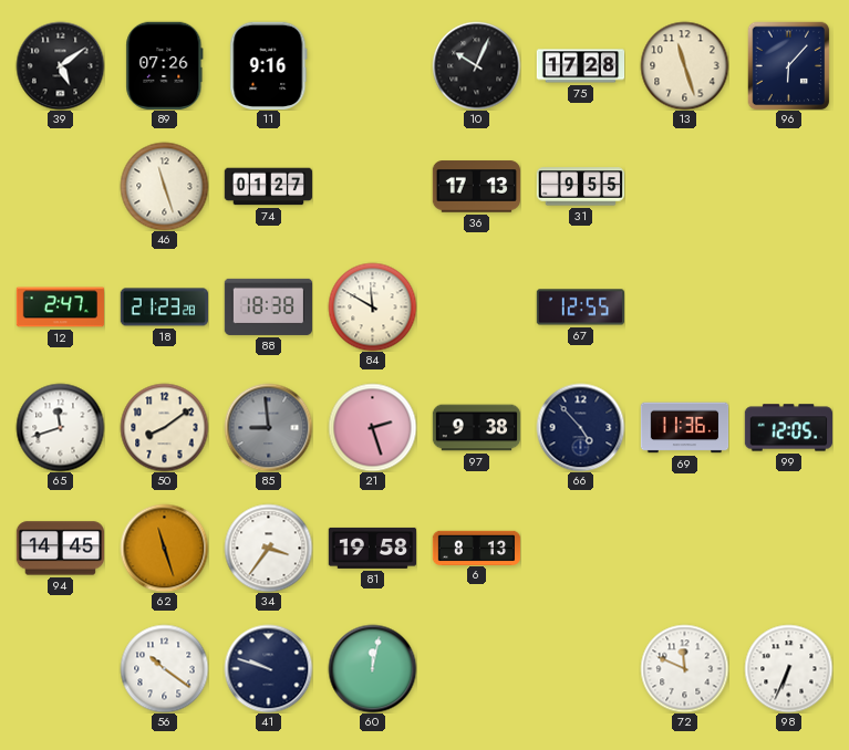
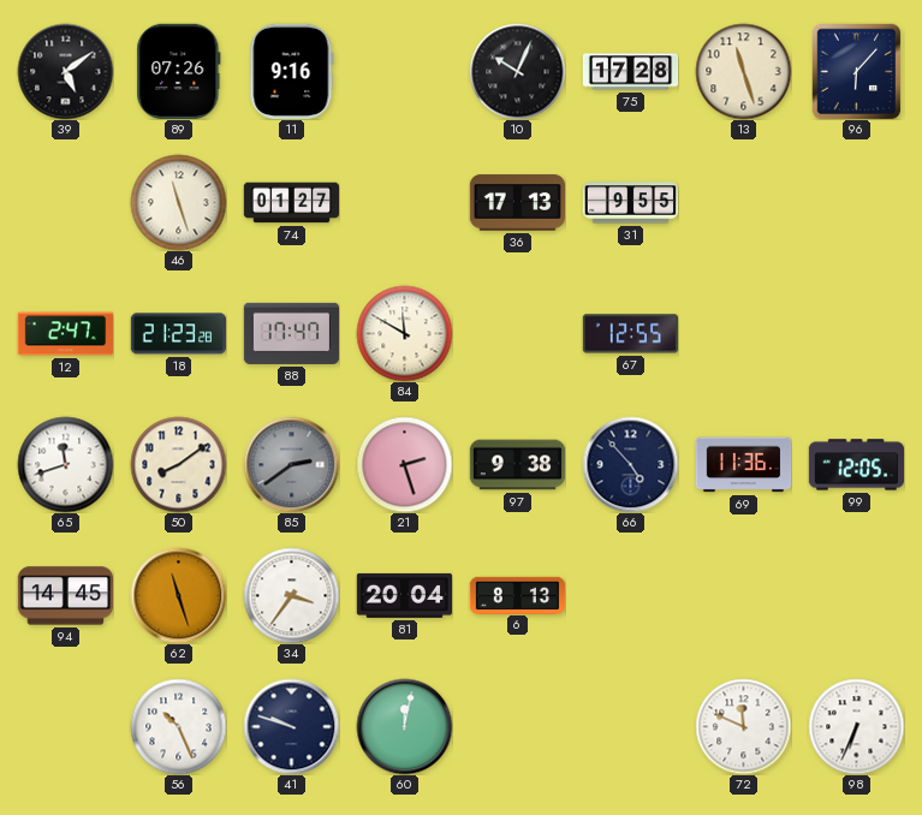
88: 18:38 -> 17:47
85: 8:59 -> 2:39
81: 19:58 -> 20:04
56: 10:21 -> 10:26
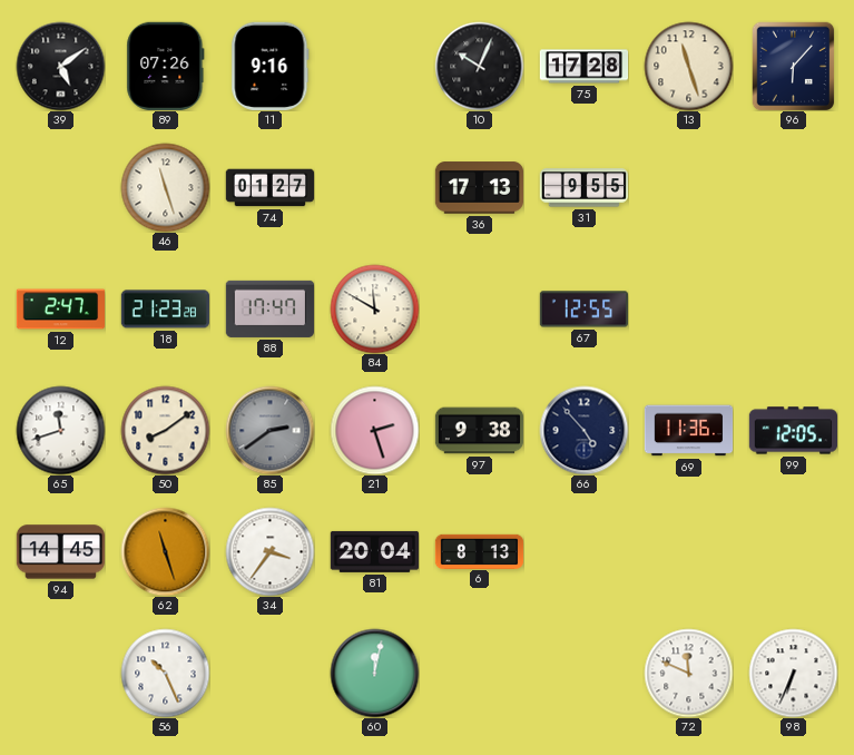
41: 9:48 -> none
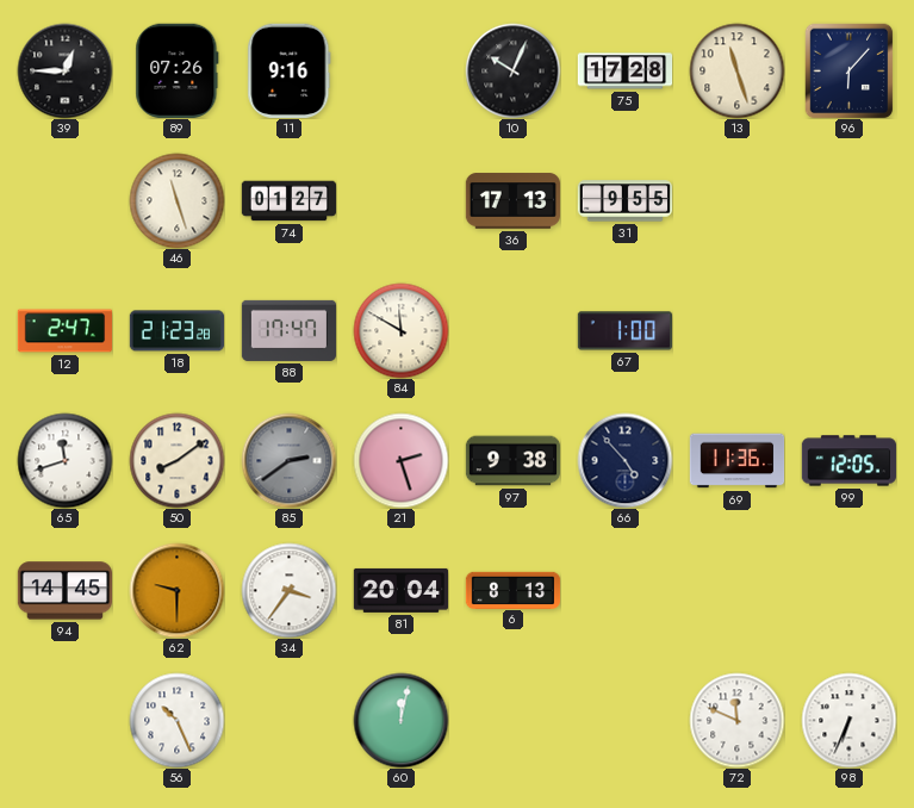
39: 5:09 -> 12:45
67: 12:55 -> 1:00
62: 11:27 -> 9:30
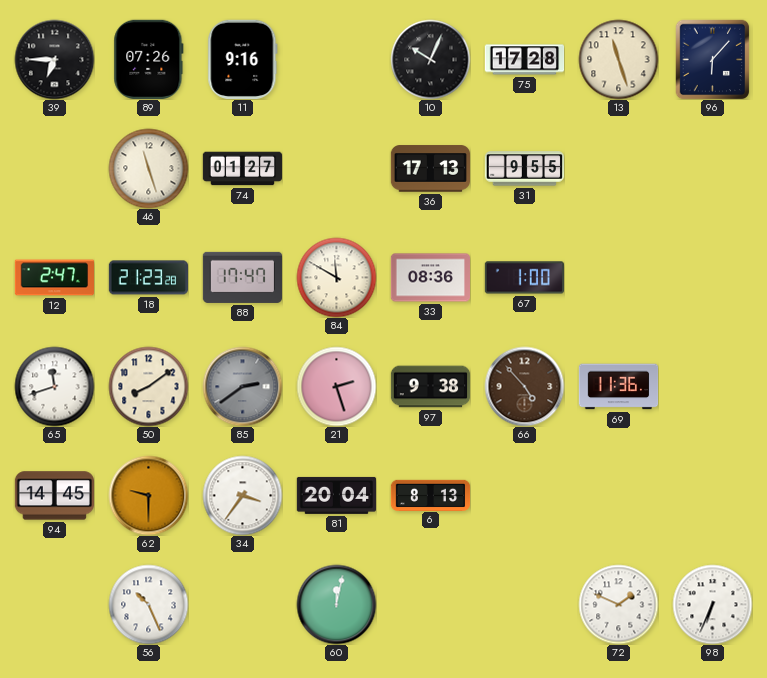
39: 12:45 -> 6:45
33: none -> 08:36
66 dial: navy -> brown
99: 12:05 -> none
72: 11:49 -> 1:49
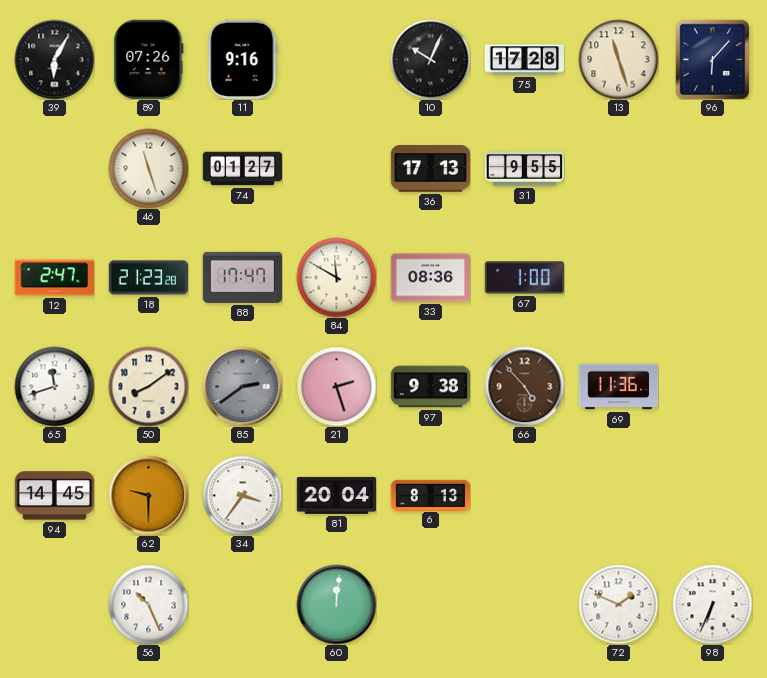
39: 6:45 -> 6:05
60: 12:02 -> 12:01
